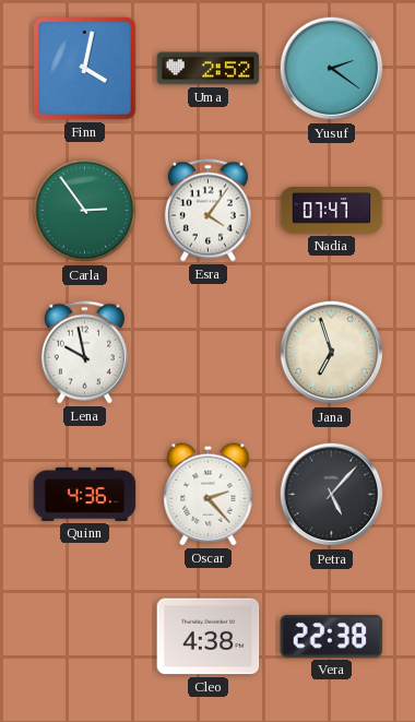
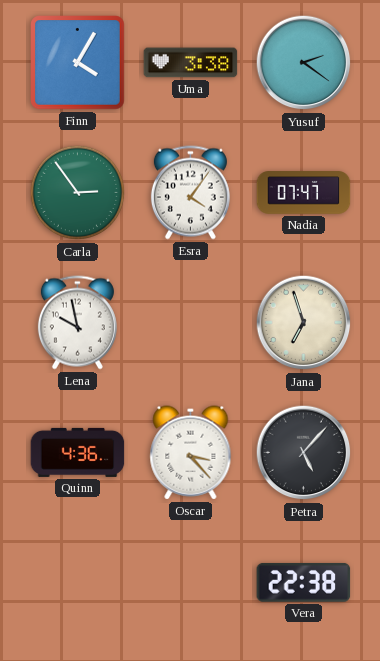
Finn: 4:02 -> 4:05
Uma: 2:52 -> 3:38
Oscar: 2:23 -> 3:23
Cleo: 4:38 -> none
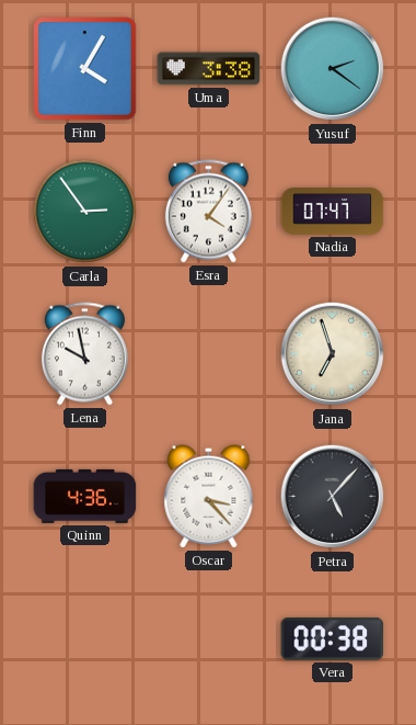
Vera: 22:38 -> 00:38
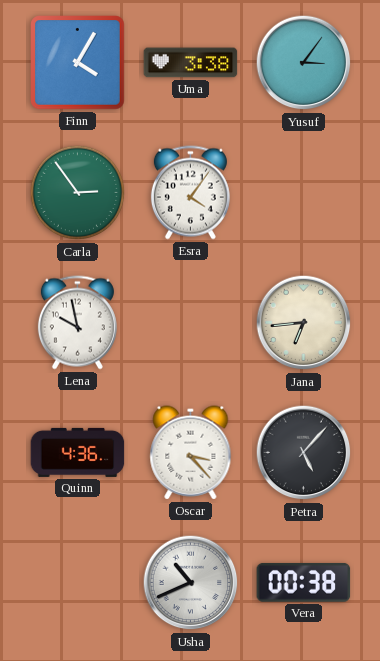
Yusuf: 2:21 -> 3:06
Nadia: 07:47 -> none
Jana: 6:57 -> 6:44
Usha: none -> 10:41
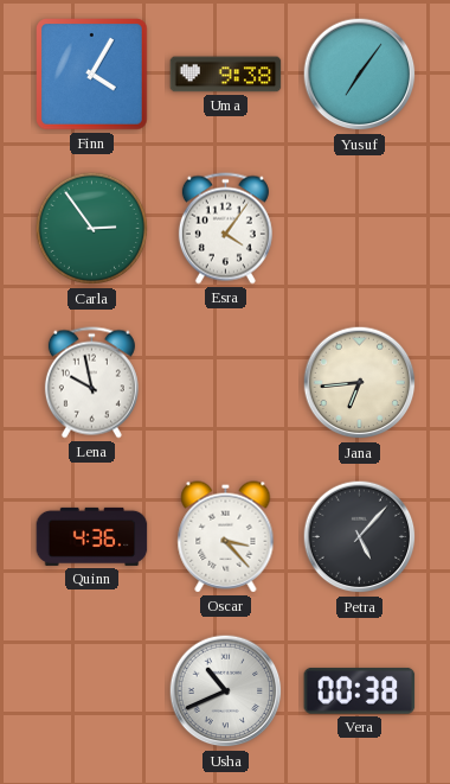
Uma: 3:38 -> 9:38
Yusuf: 3:06 -> 7:06
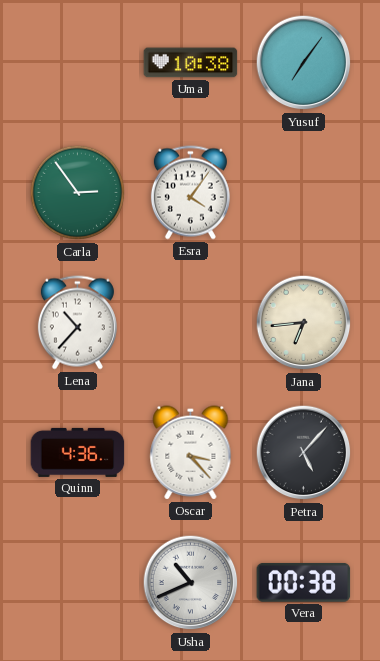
Finn: 4:05 -> none
Uma: 9:38 -> 10:38
Lena: 9:58 -> 10:37
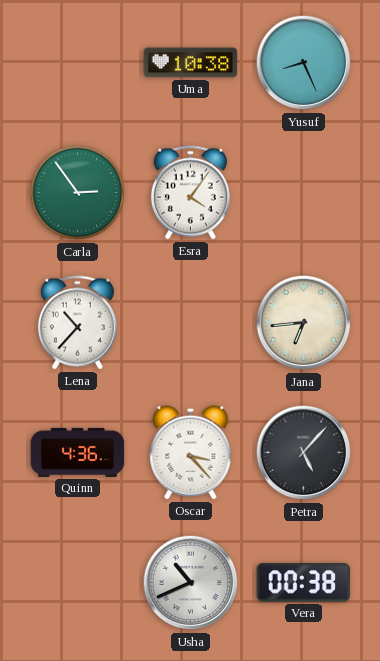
Yusuf: 7:06 -> 8:26
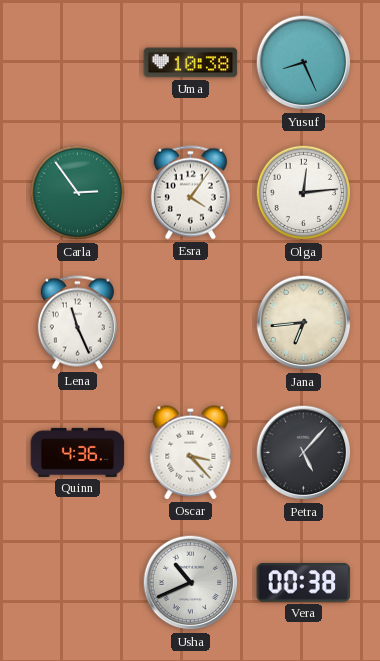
Olga: none -> 12:14
Lena: 10:37 -> 11:26
